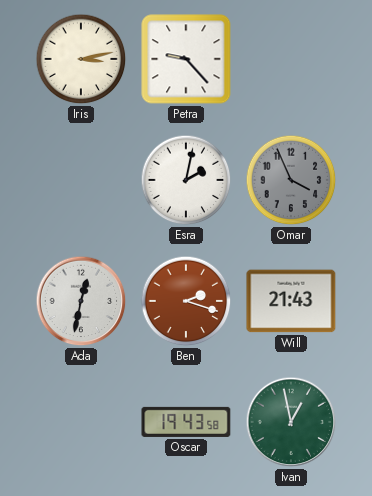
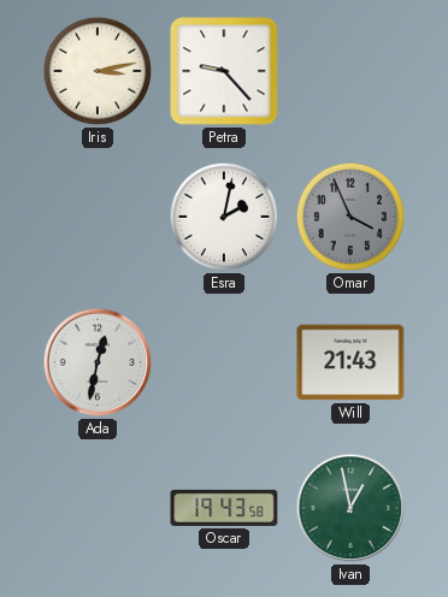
Ben: 2:18 -> none
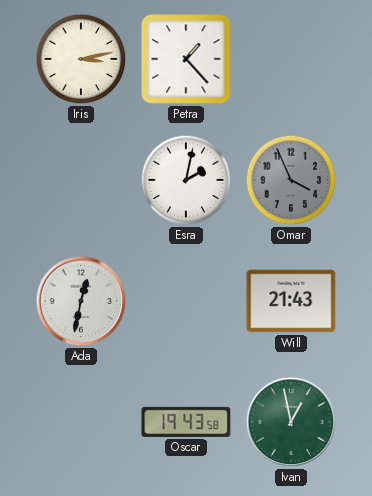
Petra: 9:23 -> 1:23
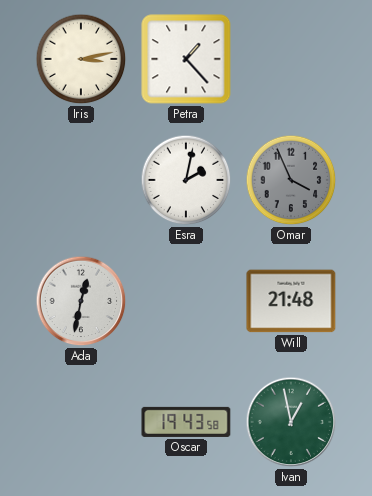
Will: 21:43 -> 21:48
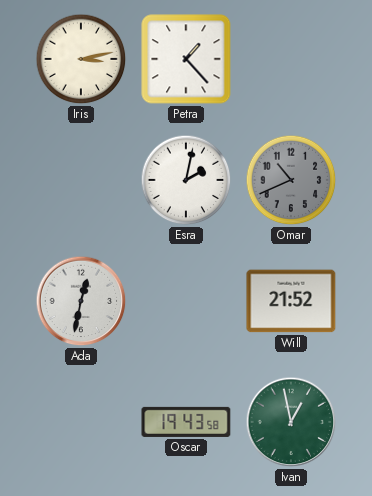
Omar: 3:56 -> 10:41
Will: 21:48 -> 21:52
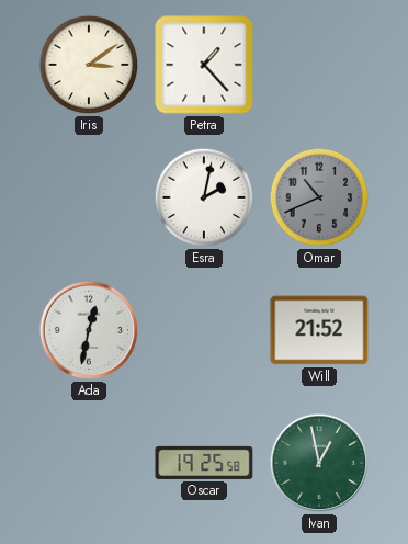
Iris: 3:13 -> 3:09
Oscar: 19:43 -> 19:25
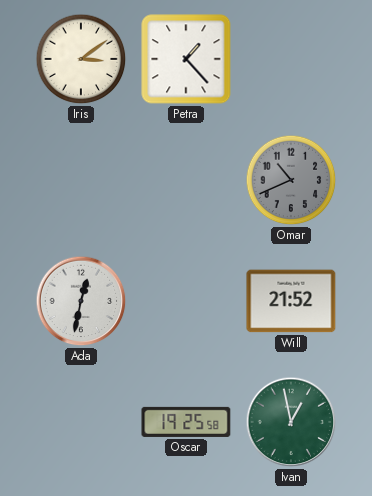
Esra: 2:02 -> none
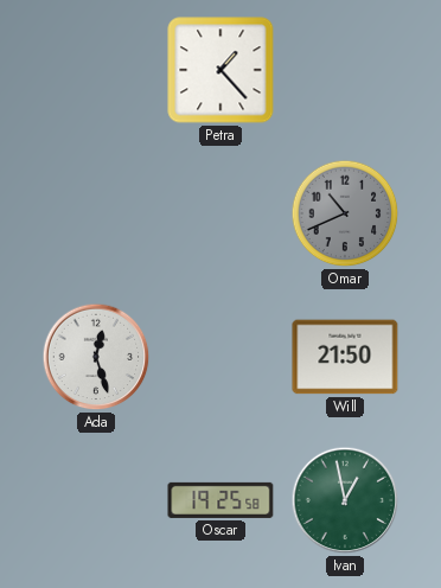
Iris: 3:09 -> none
Ada: 12:32 -> 12:27
Will: 21:52 -> 21:50
